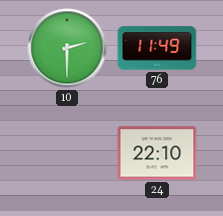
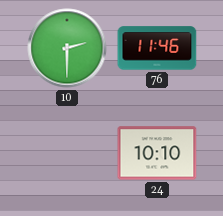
76: 11:49 -> 11:46
24: 22:10 -> 10:10
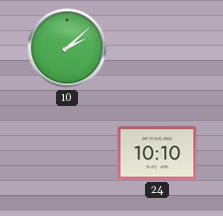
10: 2:30 -> 2:08
76: 11:46 -> none
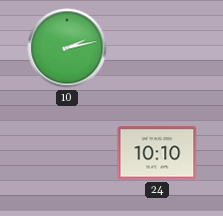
10: 2:08 -> 2:13
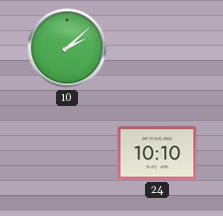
10: 2:13 -> 2:08
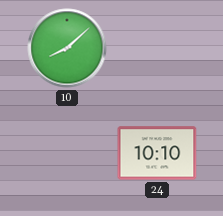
10: 2:08 -> 8:08
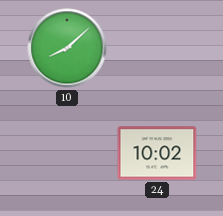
24: 10:10 -> 10:02
